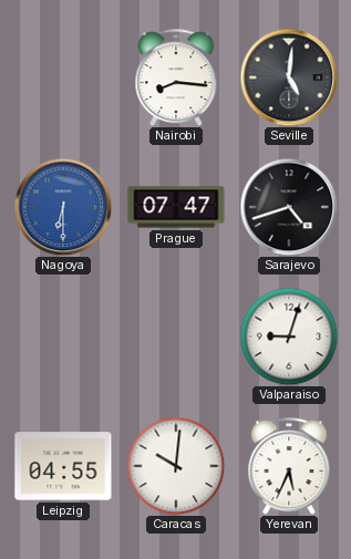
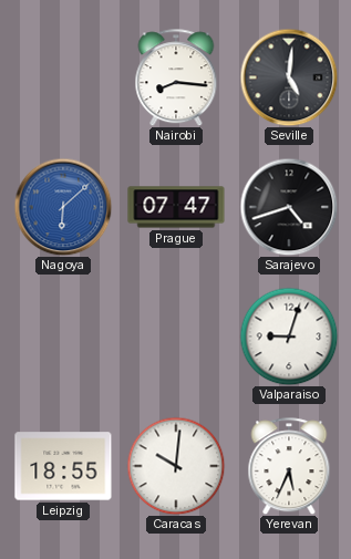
Nagoya: 6:30 -> 6:08
Leipzig: 04:55 -> 18:55
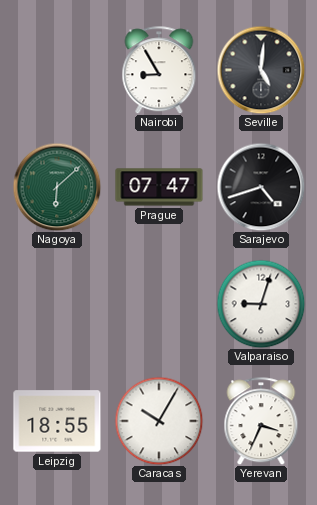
Nairobi: 8:16 -> 8:55
Nagoya dial: blue -> green
Caracas: 10:01 -> 10:05
Yerevan: 5:34 -> 3:34
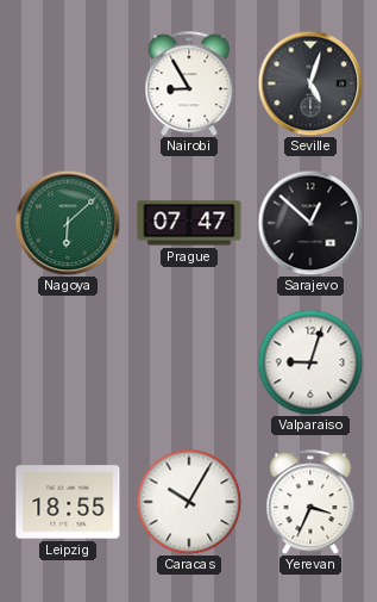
Seville: 5:01 -> 5:03
Sarajevo: 4:42 -> 12:52
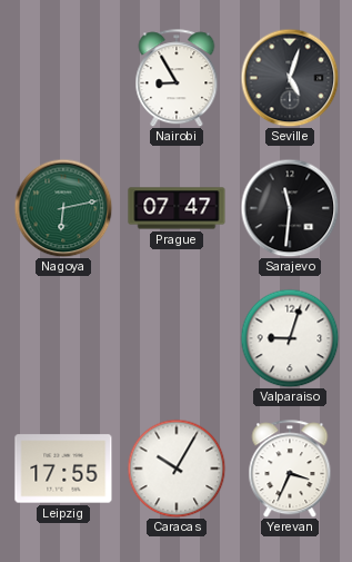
Nagoya: 6:08 -> 6:13
Sarajevo: 12:52 -> 11:31
Leipzig: 18:55 -> 17:55
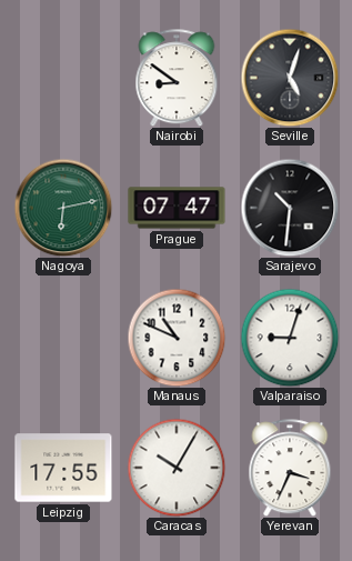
Nairobi: 8:55 -> 8:51
Sarajevo: 11:31 -> 10:31
Manaus: none -> 10:49
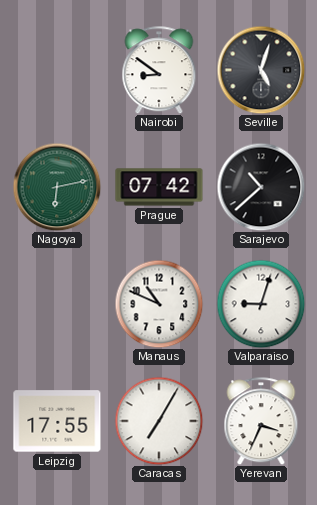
Prague: 07:47 -> 07:42
Sarajevo: 10:31 -> 10:38
Caracas: 10:05 -> 7:05
